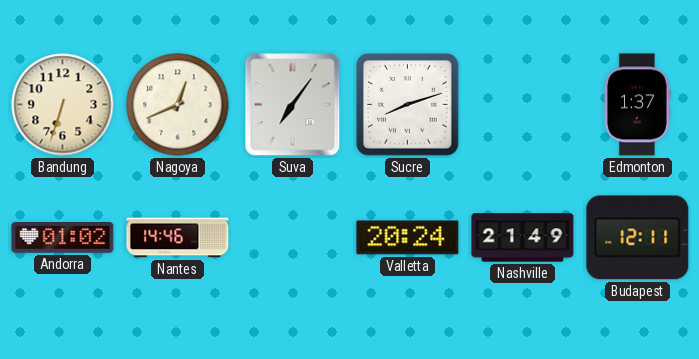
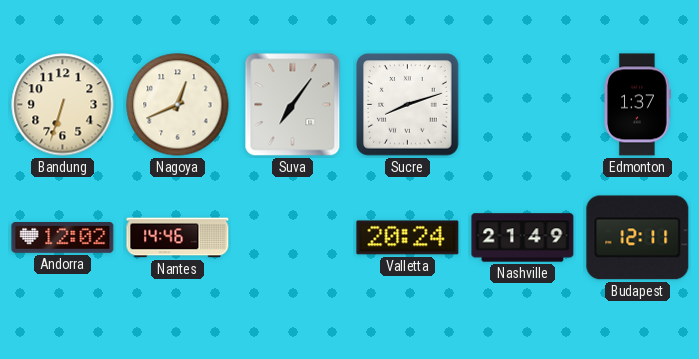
Andorra: 01:02 -> 12:02
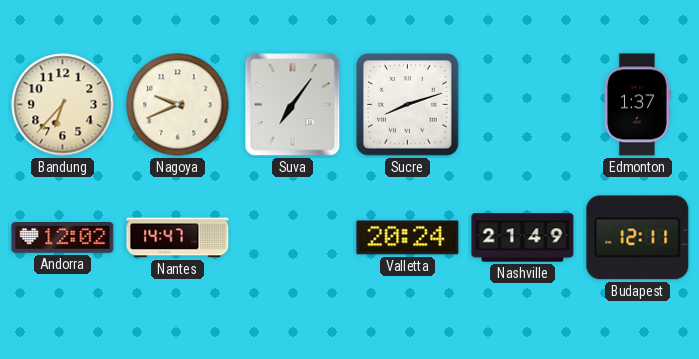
Bandung: 6:33 -> 6:37
Nagoya: 12:41 -> 9:41
Nantes: 14:46 -> 14:47
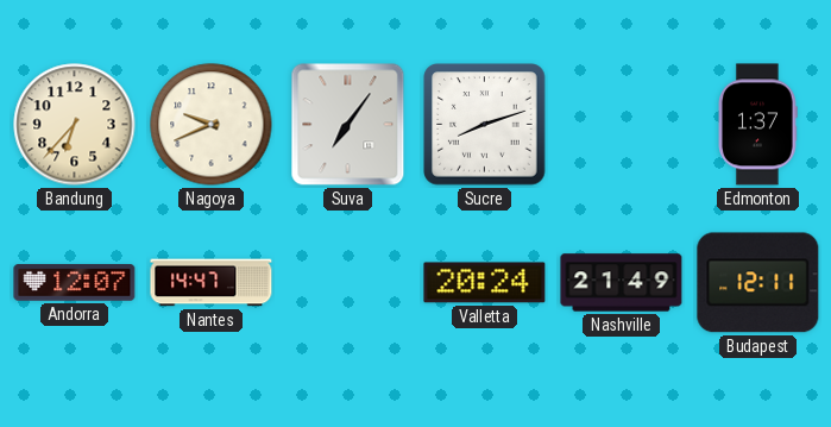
Andorra: 12:02 -> 12:07
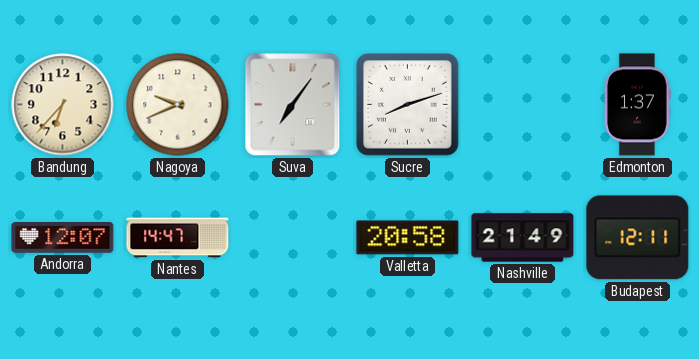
Valletta: 20:24 -> 20:58
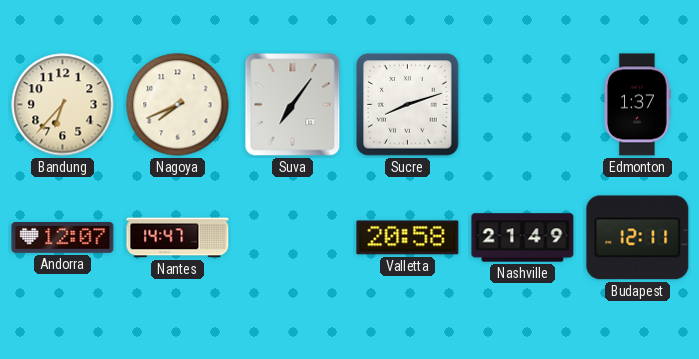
Nagoya: 9:41 -> 7:41
